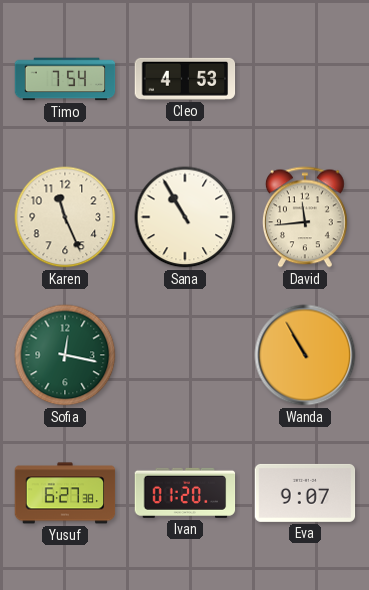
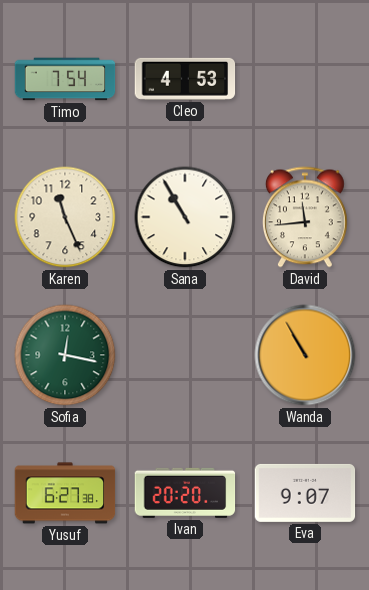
Ivan: 01:20 -> 20:20
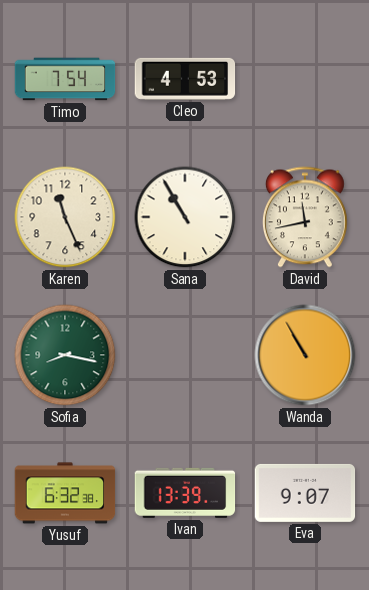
David: 11:44 -> 11:43
Sofia: 12:17 -> 8:17
Yusuf: 6:27 -> 6:32
Ivan: 20:20 -> 13:39
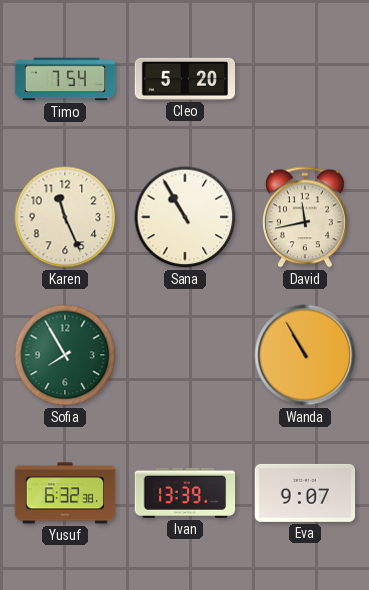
Cleo: 4:53 -> 5:20
Sofia: 8:17 -> 7:55
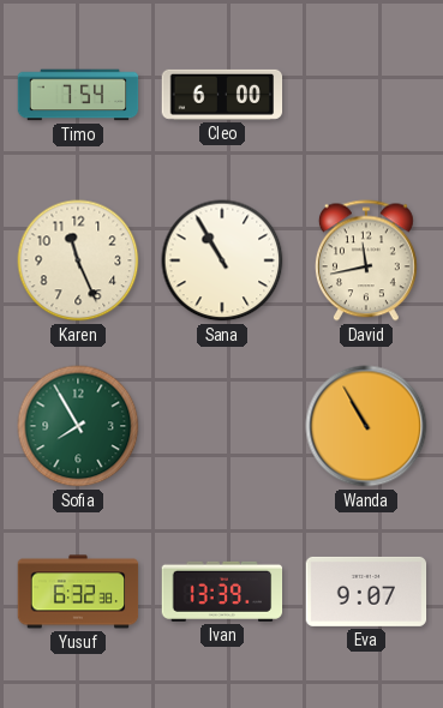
Cleo: 5:20 -> 6:00
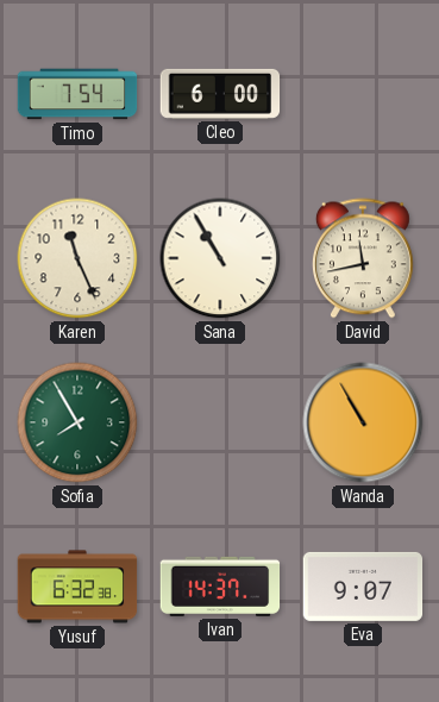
Ivan: 13:39 -> 14:37
